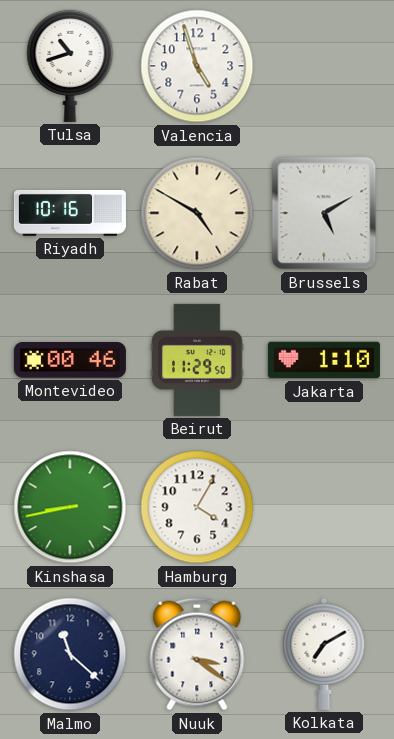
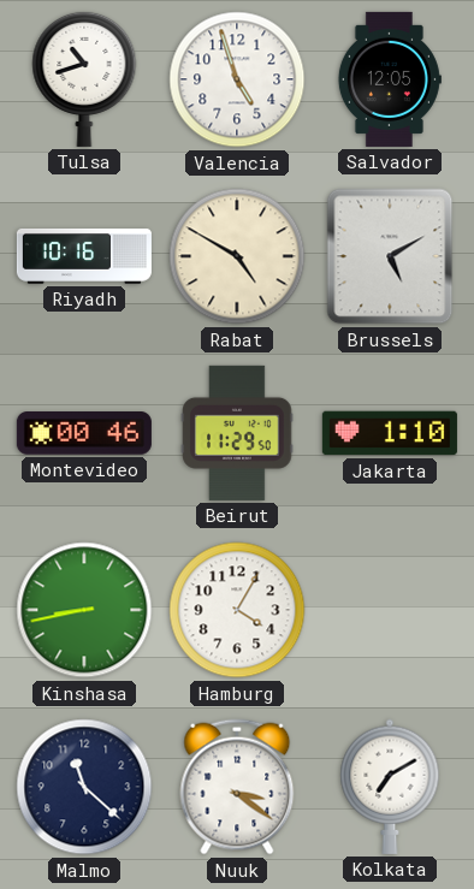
Salvador: none -> 12:05
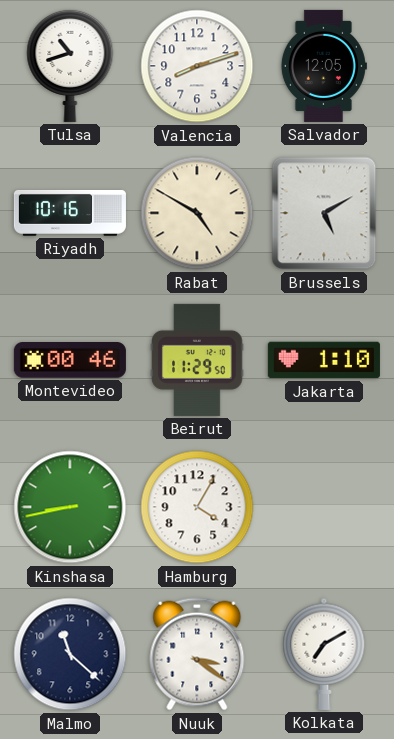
Valencia: 4:57 -> 8:12
